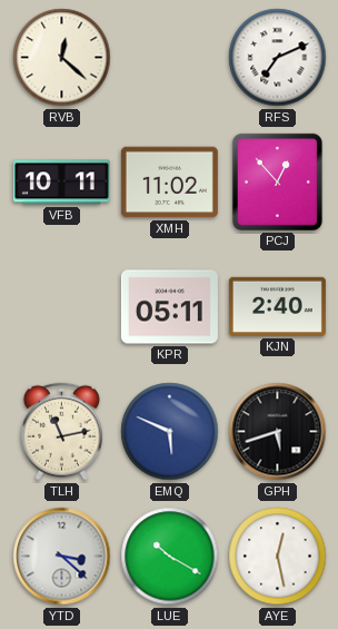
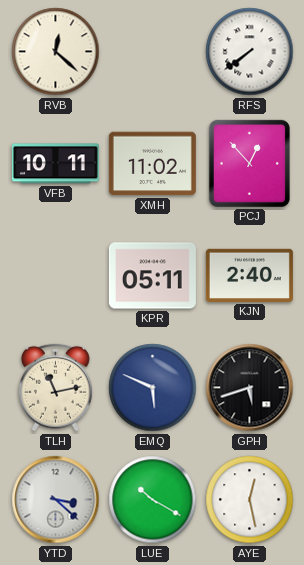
RFS: 7:11 -> 7:39
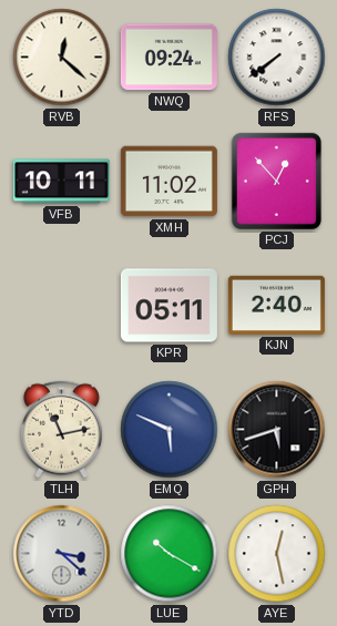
NWQ: none -> 09:24
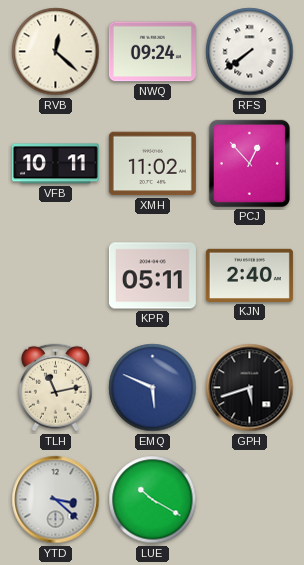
AYE: 12:28 -> none
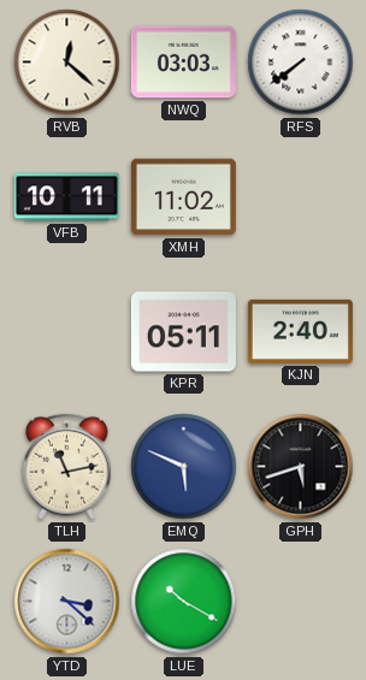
NWQ: 09:24 -> 03:03
PCJ: 12:53 -> none
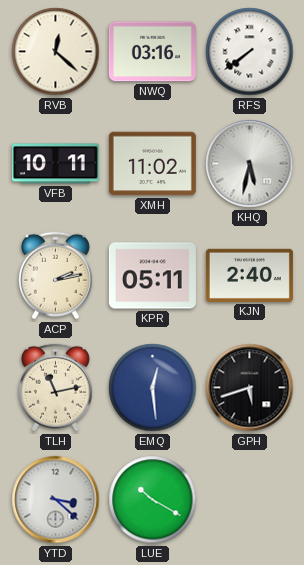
NWQ: 03:03 -> 03:16
KHQ: none -> 5:32
ACP: none -> 2:13
EMQ: 5:49 -> 12:29
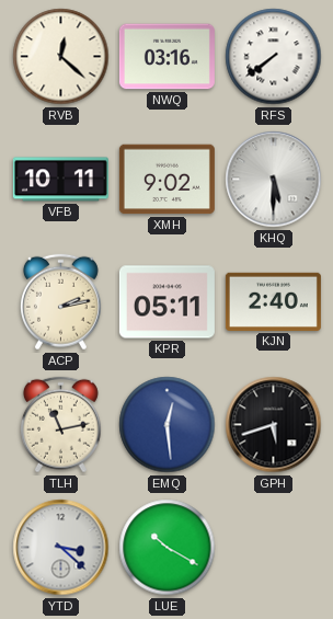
XMH: 11:02 -> 9:02
KHQ: 5:32 -> 5:30
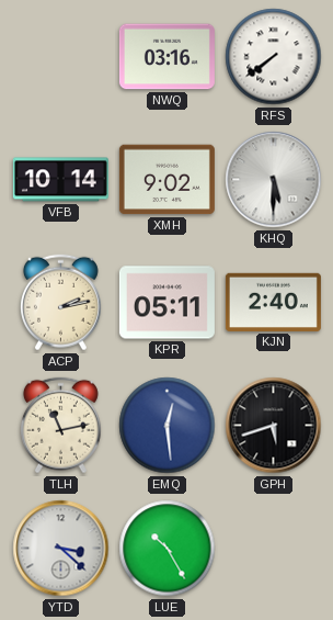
RVB: 12:22 -> none
VFB: 10:11 -> 10:14
LUE: 10:20 -> 10:25
